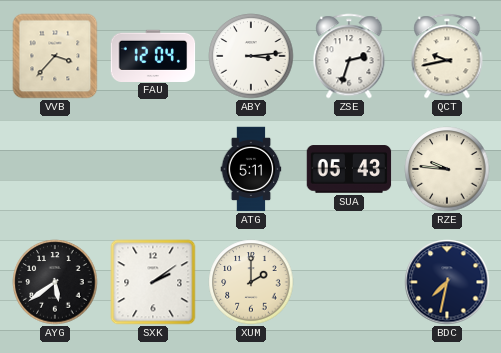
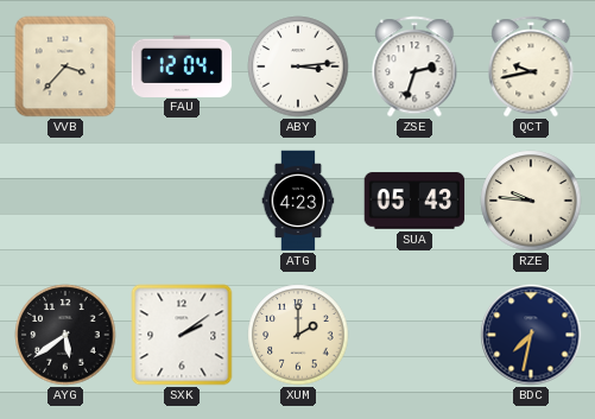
ATG: 5:11 -> 4:23
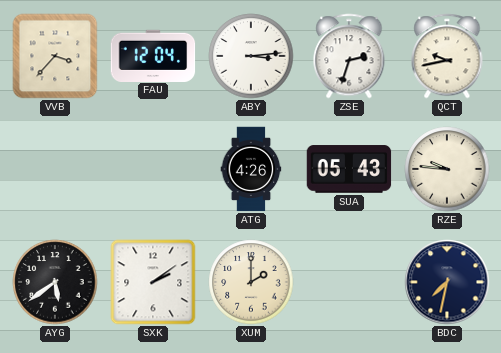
ATG: 4:23 -> 4:26
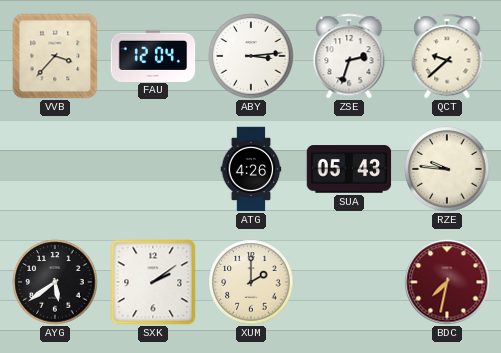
QCT: 9:43 -> 9:38
BDC dial: navy -> burgundy
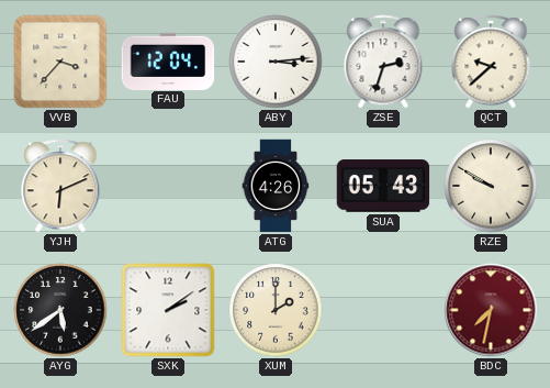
YJH: none -> 6:11
RZE: 9:46 -> 9:50
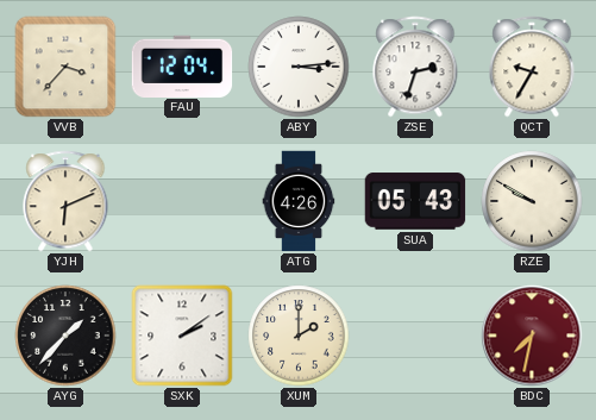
QCT: 9:38 -> 9:35
AYG: 5:39 -> 1:37
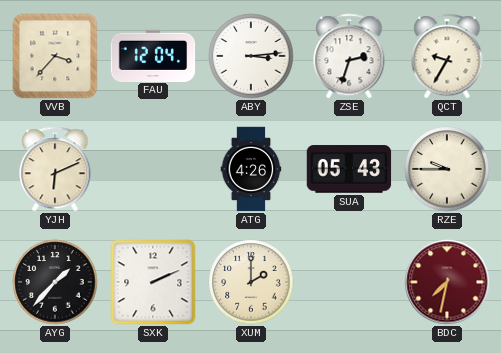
RZE: 9:50 -> 9:45
SXK: 2:09 -> 2:11
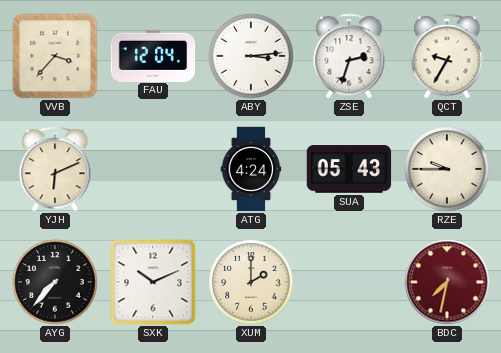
ATG: 4:26 -> 4:24
AYG: 1:37 -> 7:37
SXK: 2:11 -> 10:11
